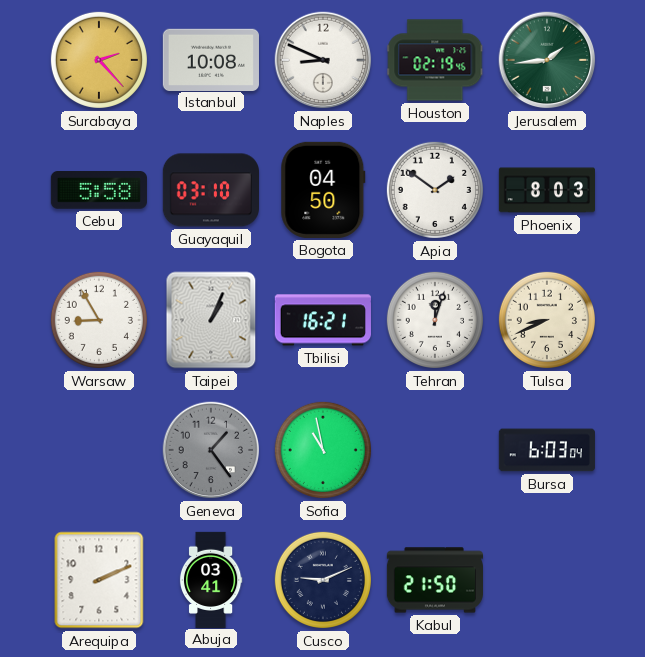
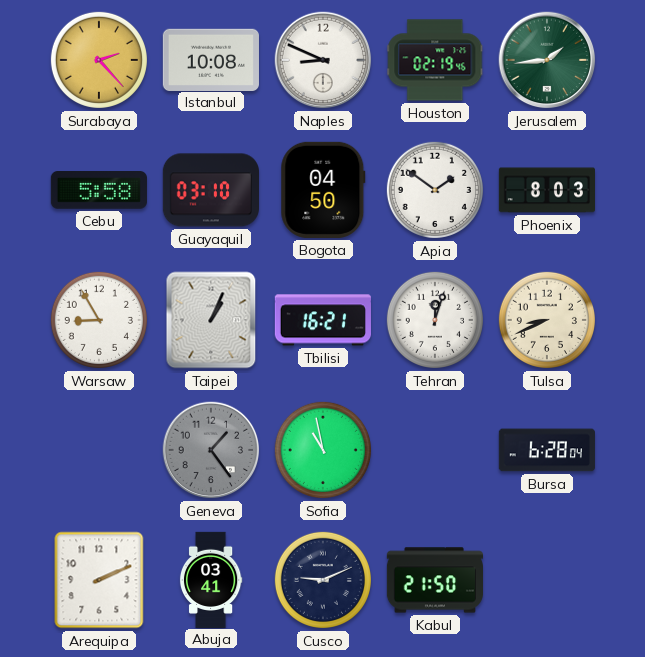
Bursa: 6:03 -> 6:28
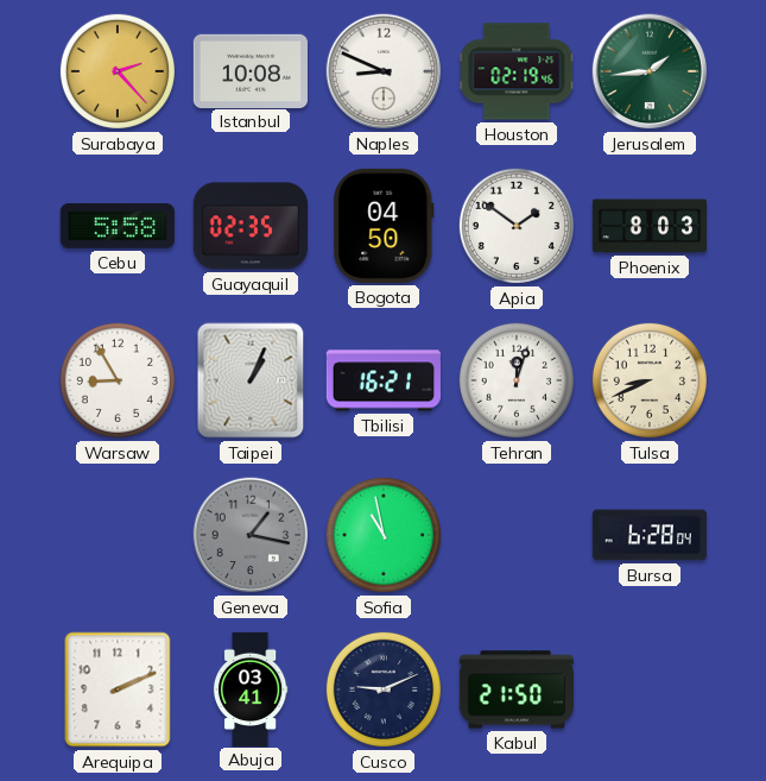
Guayaquil: 03:10 -> 02:35
Geneva: 1:24 -> 1:17
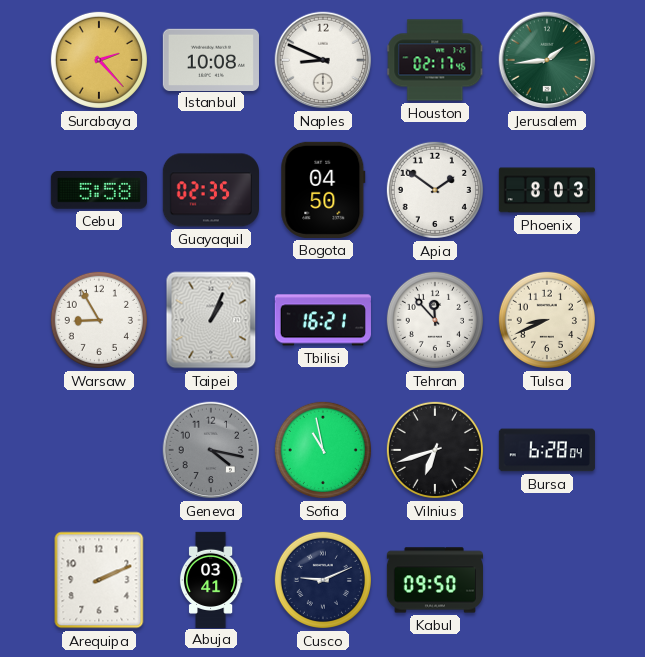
Houston: 02:19 -> 02:17
Tehran: 12:03 -> 11:53
Geneva: 1:17 -> 4:17
Vilnius: none -> 6:42
Kabul: 21:50 -> 09:50
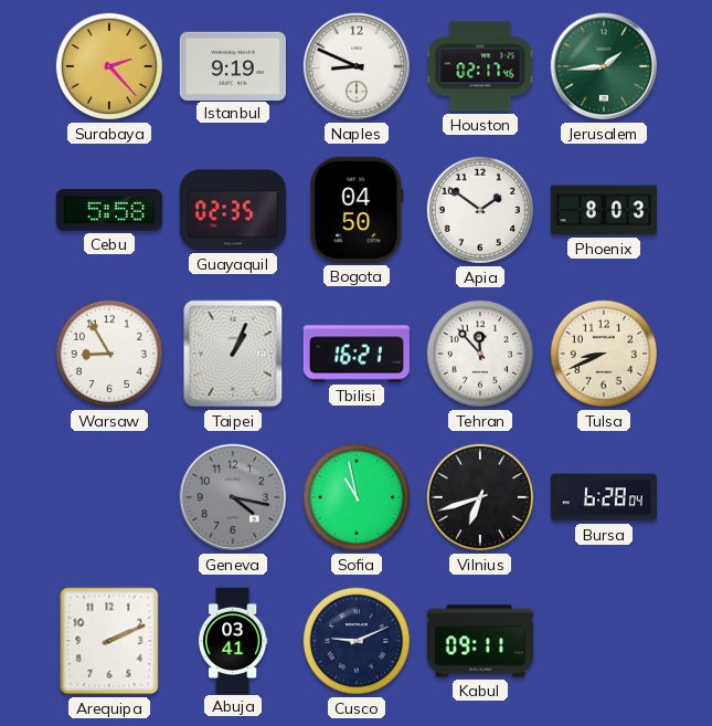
Istanbul: 10:08 -> 9:19
Kabul: 09:50 -> 09:11
